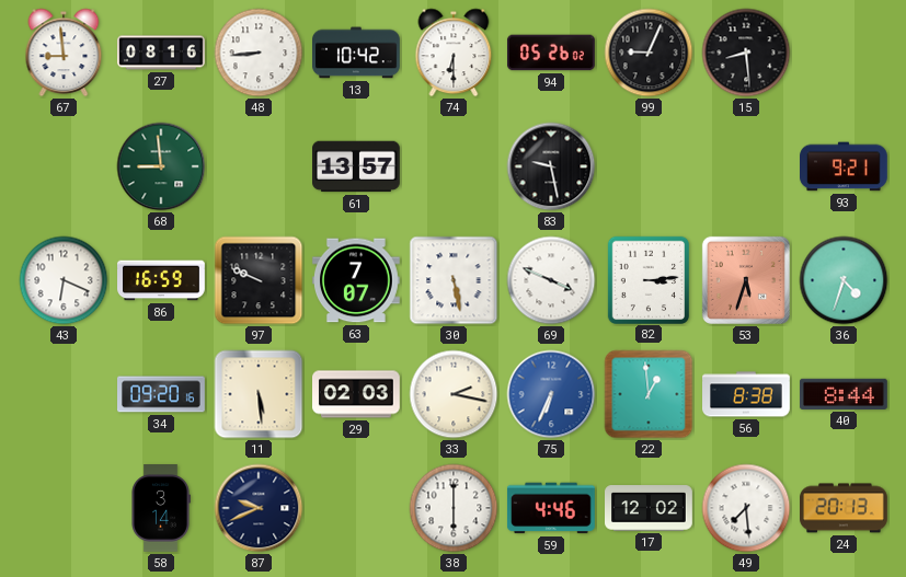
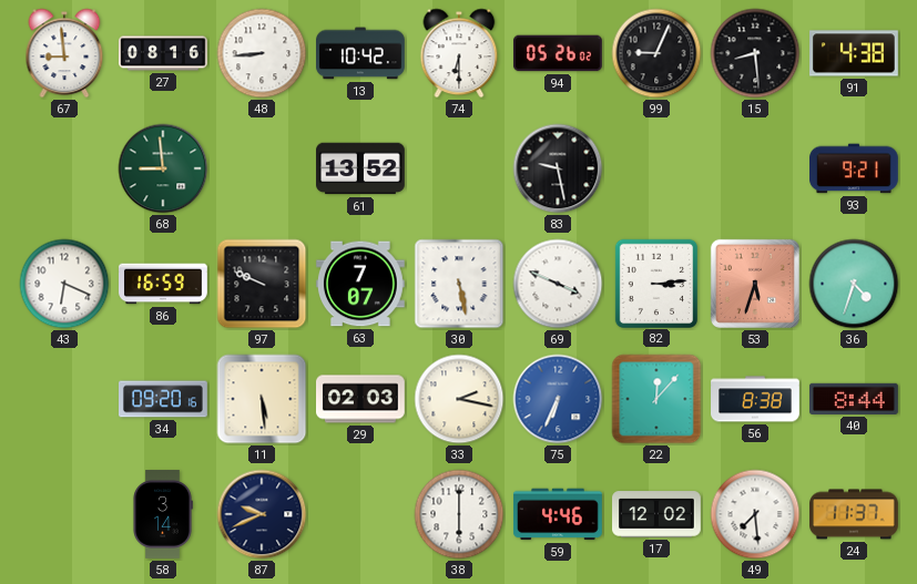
91: none -> 4:38
61: 13:57 -> 13:52
22: 12:59 -> 12:07
24: 20:13 -> 11:37
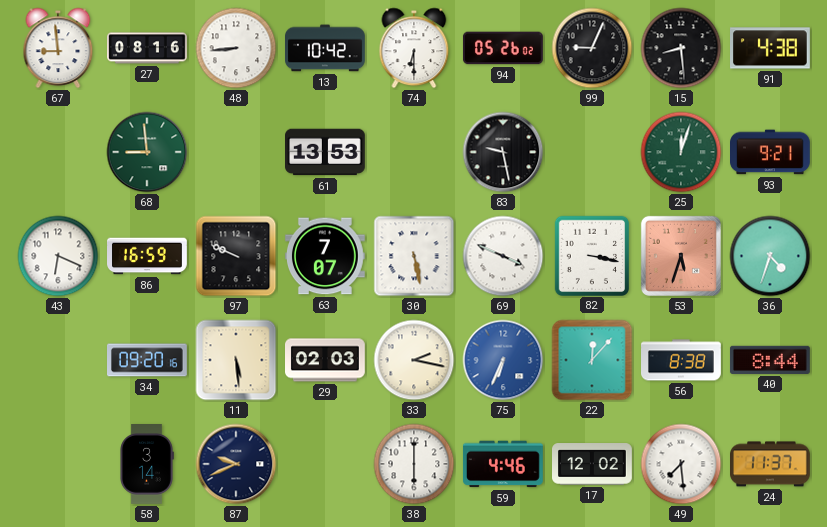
61: 13:52 -> 13:53
25: none -> 12:03
82: 3:14 -> 3:17
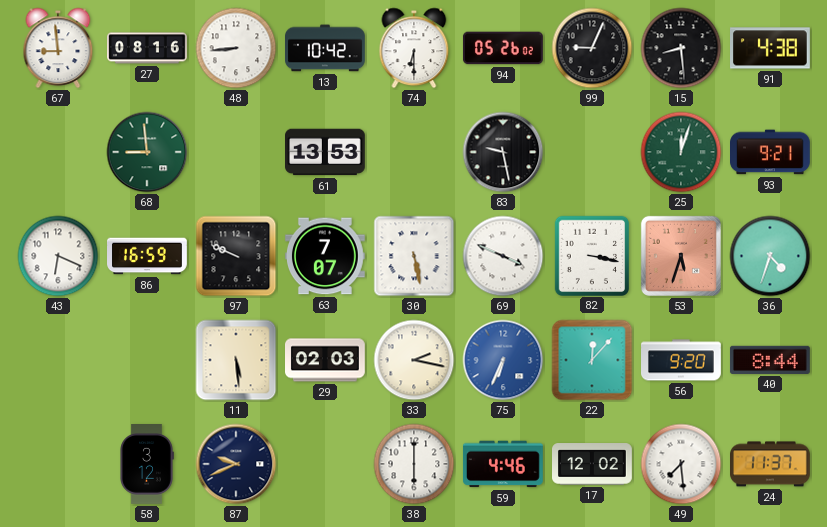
34: 09:20 -> none
56: 8:38 -> 9:20
58: 3:14 -> 3:12
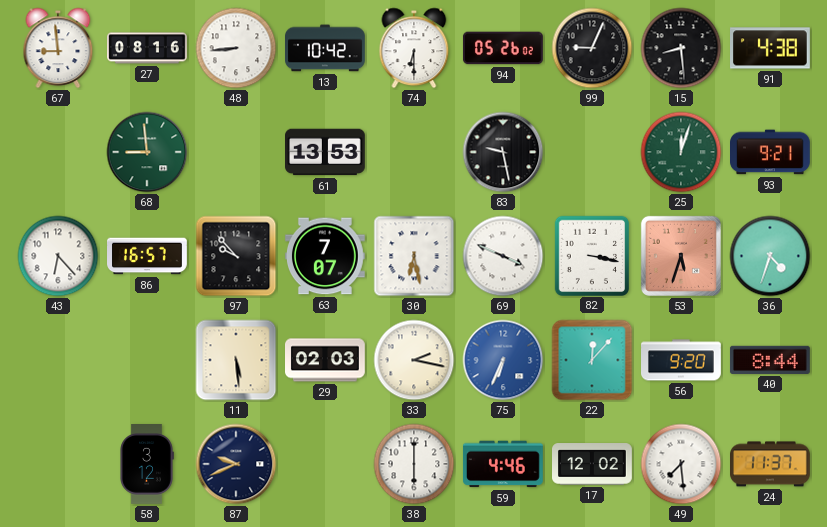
43: 6:19 -> 6:23
86: 16:59 -> 16:57
97: 9:49 -> 9:53
30: 5:28 -> 6:28
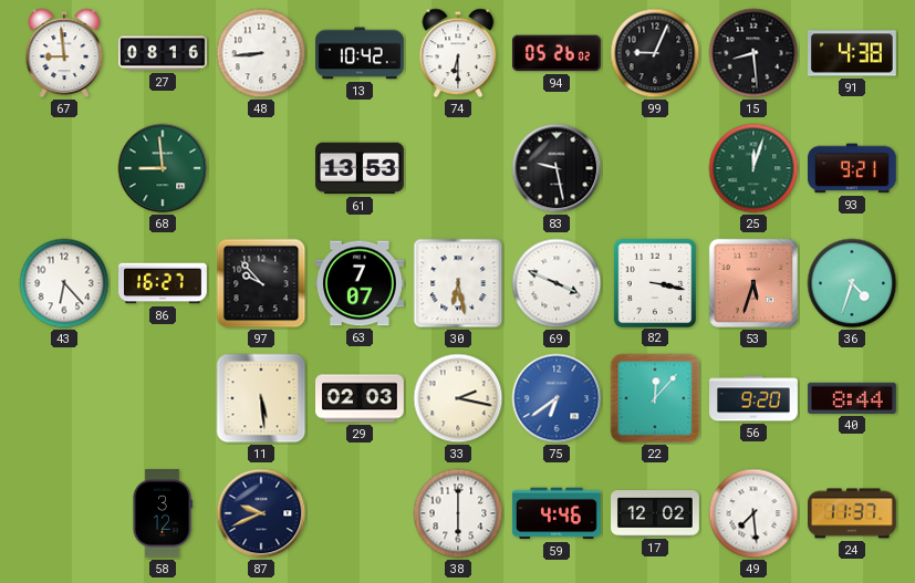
86: 16:57 -> 16:27
75: 6:34 -> 6:39
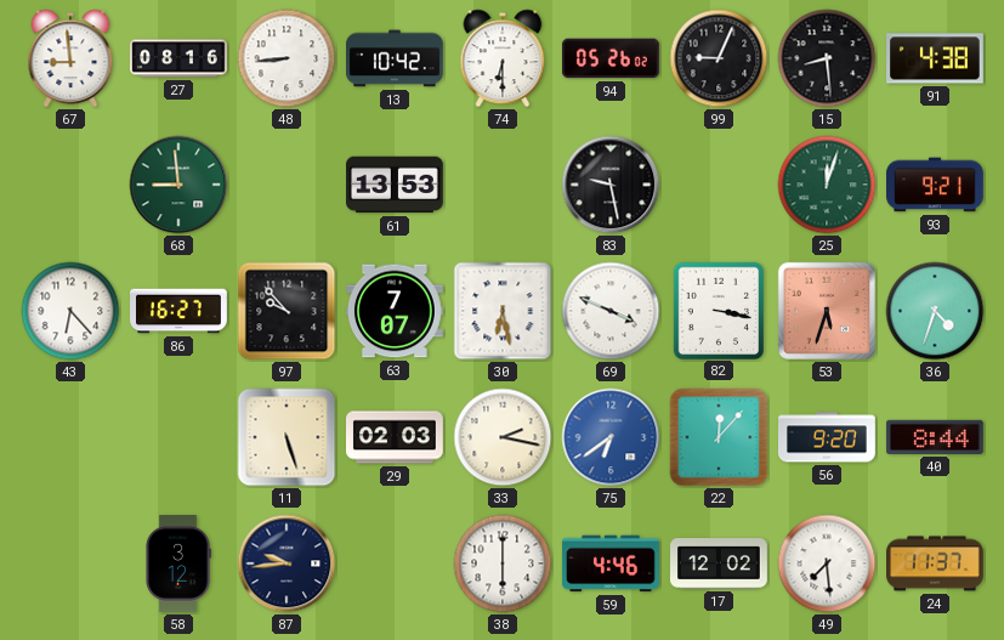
11: 5:29 -> 5:27
87: 9:41 -> 9:44
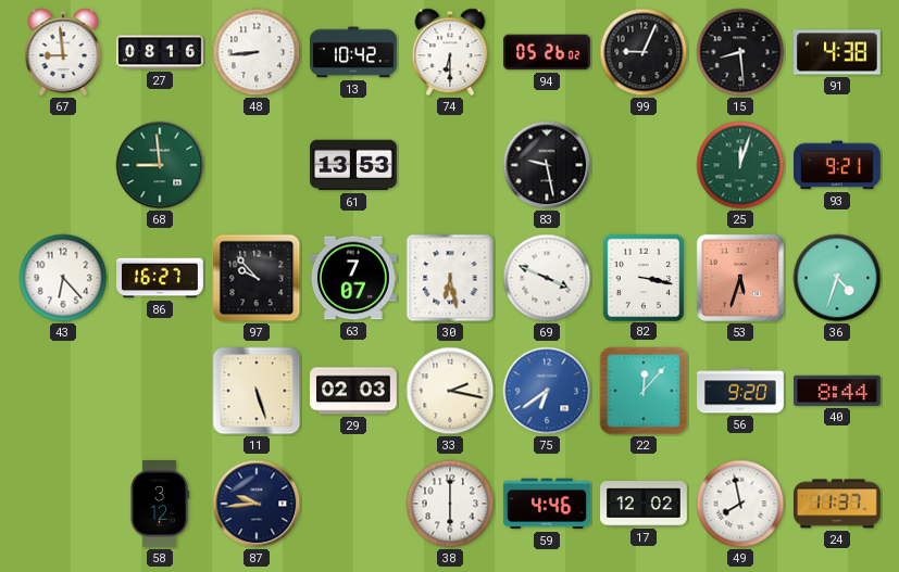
49: 7:29 -> 7:58
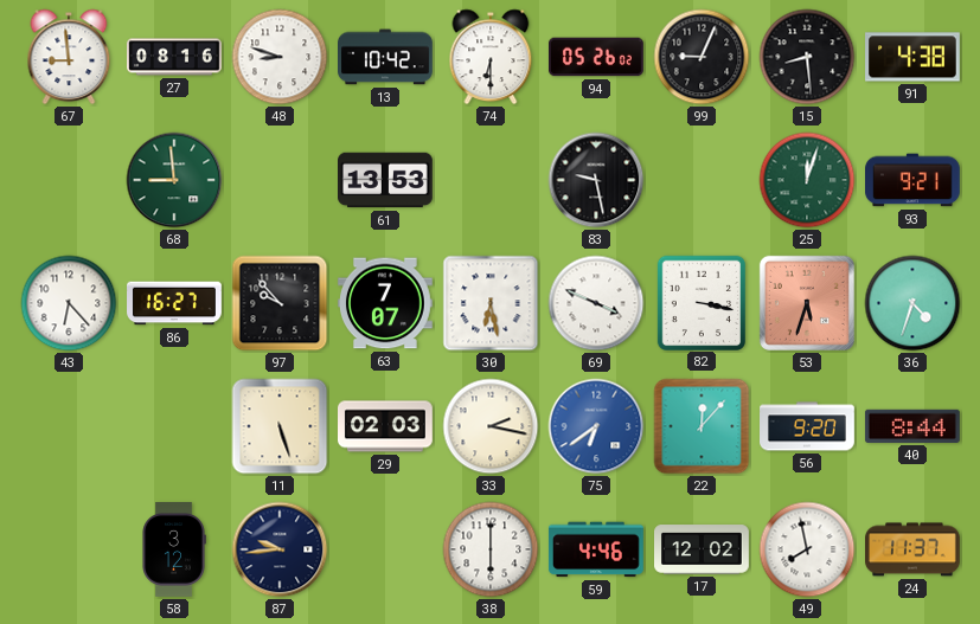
48: 8:44 -> 8:48
